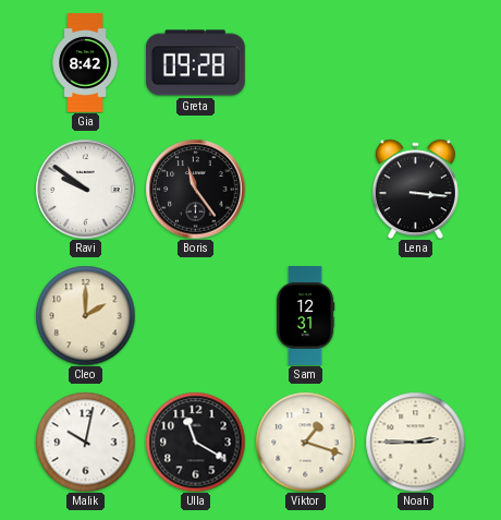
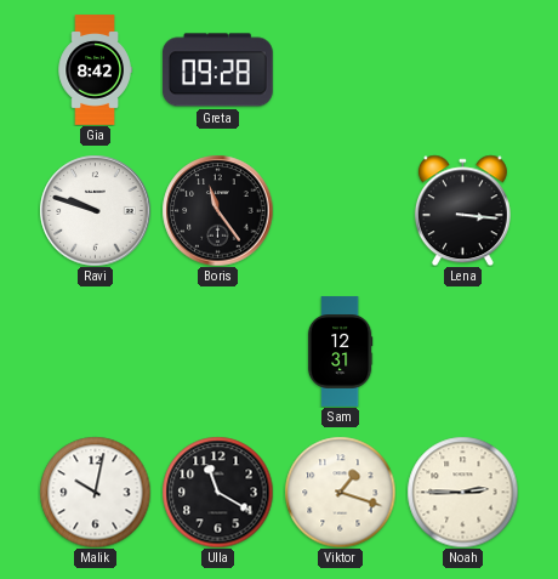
Ravi: 9:51 -> 9:48
Cleo: 2:00 -> none
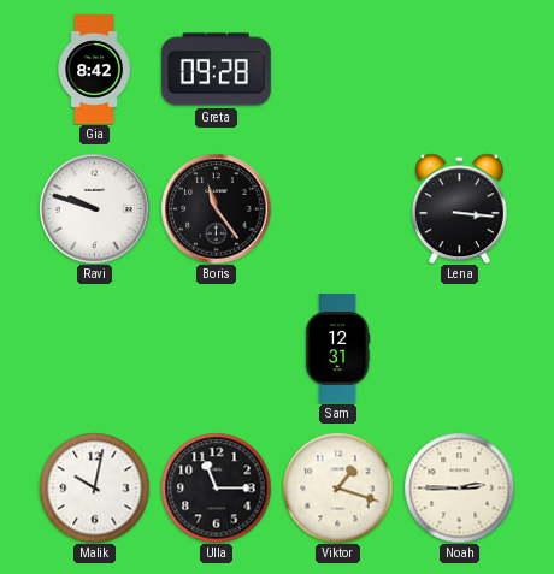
Ulla: 11:20 -> 11:15
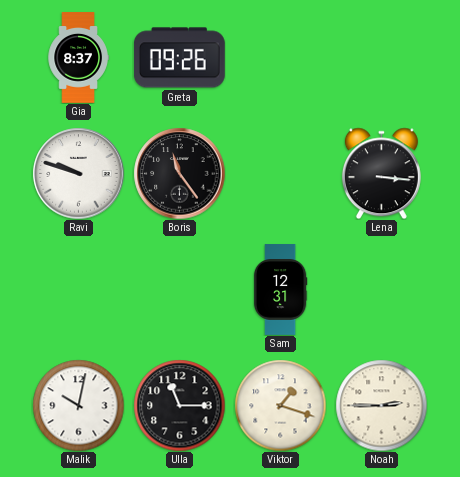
Gia: 8:42 -> 8:37
Greta: 09:28 -> 09:26
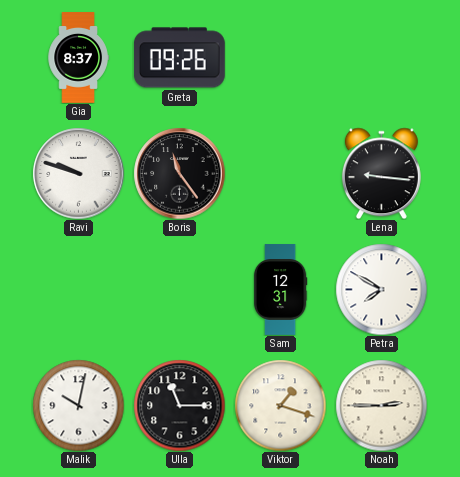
Lena: 3:16 -> 9:16
Petra: none -> 7:50
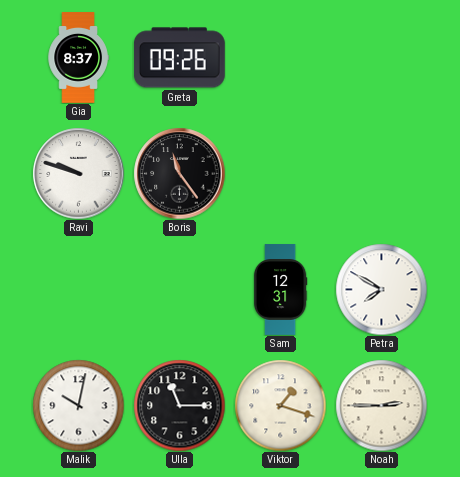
Lena: 9:16 -> none
